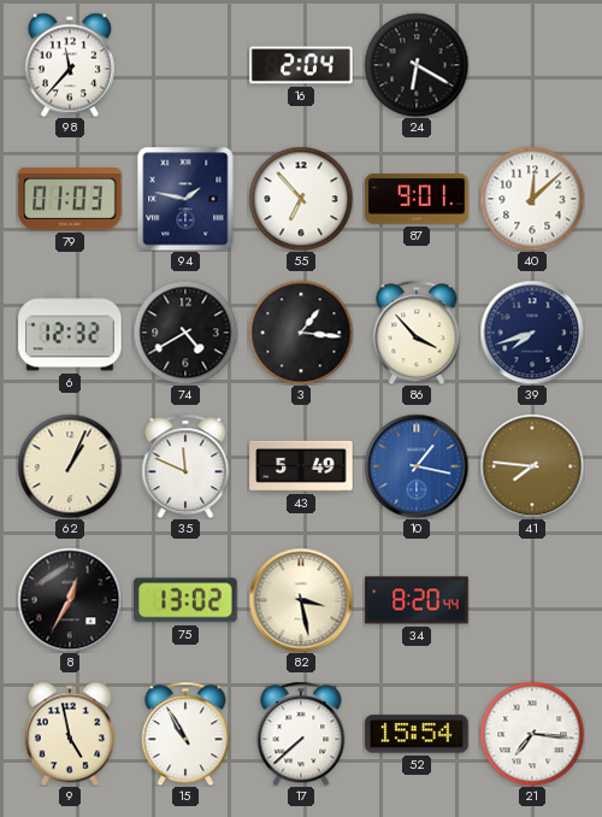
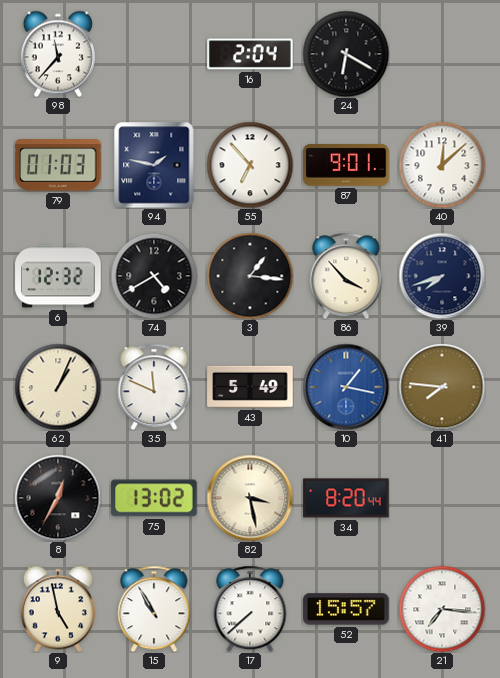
52: 15:54 -> 15:57
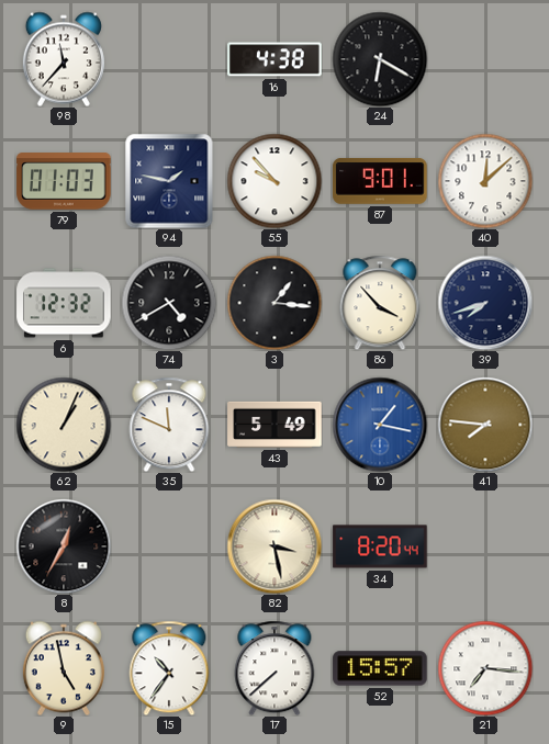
16: 2:04 -> 4:38
55: 6:53 -> 9:53
75: 13:02 -> none
15: 10:55 -> 10:36
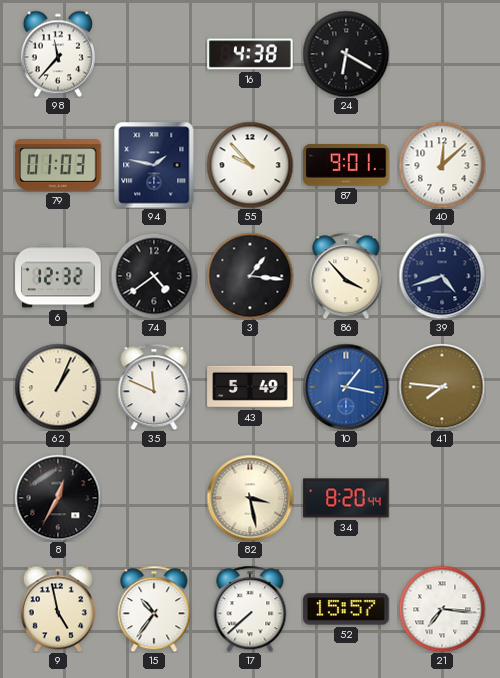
74: 4:40 -> 4:39
39: 7:42 -> 4:42
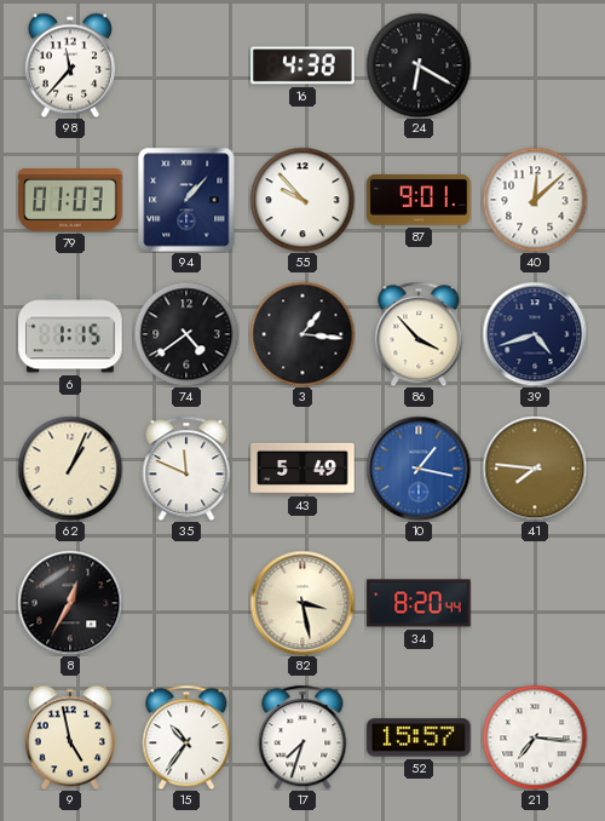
94: 1:47 -> 1:07
6: 12:32 -> 1:15
17: 7:38 -> 7:33
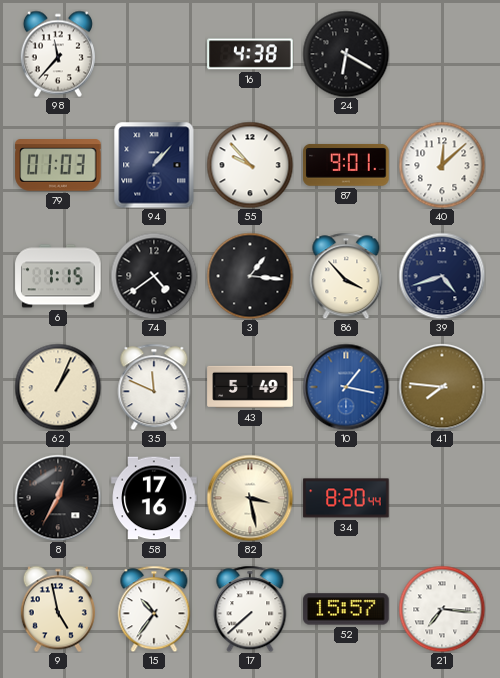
58: none -> 17:16
17: 7:33 -> 7:38
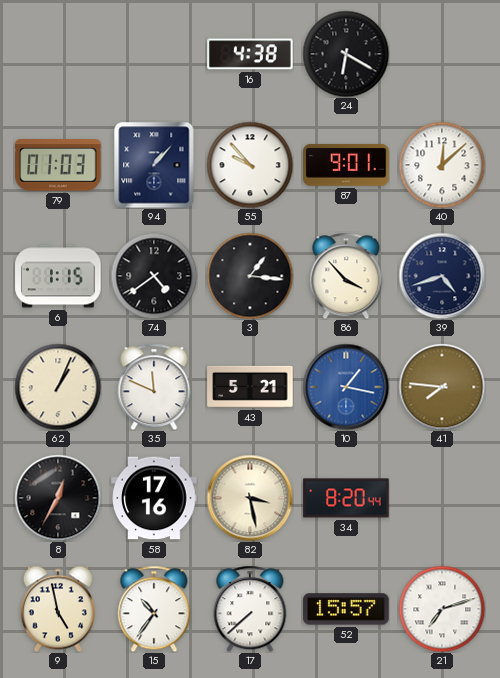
98: 11:37 -> none
43: 5:49 -> 5:21
21: 7:16 -> 7:12
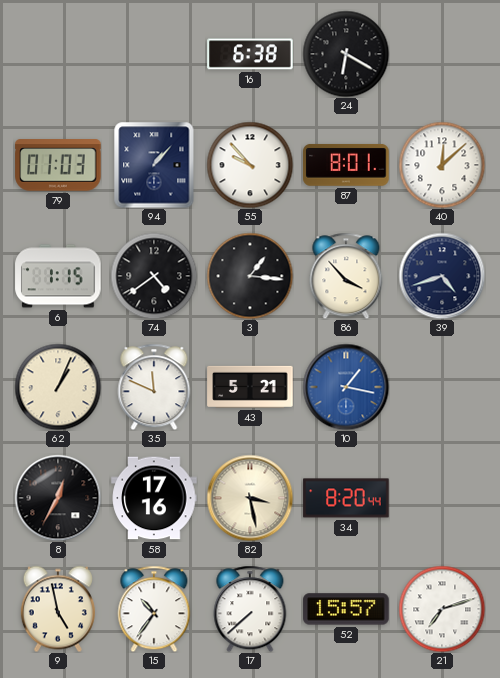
16: 4:38 -> 6:38
87: 9:01 -> 8:01
41: 7:46 -> none
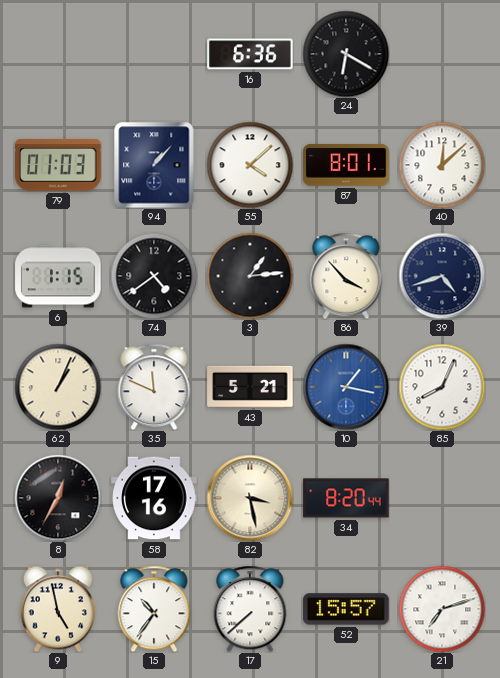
16: 6:38 -> 6:36
55: 9:53 -> 4:08
3: 1:16 -> 1:14
85: none -> 8:04
